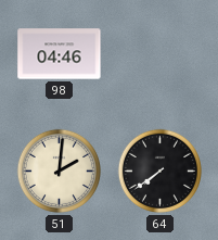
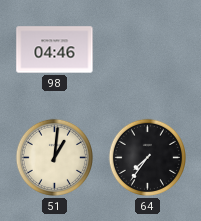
51: 2:01 -> 1:01
64: 7:39 -> 7:36
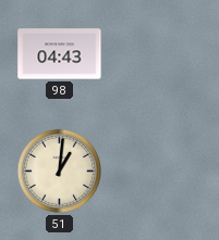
98: 04:46 -> 04:43
64: 7:36 -> none
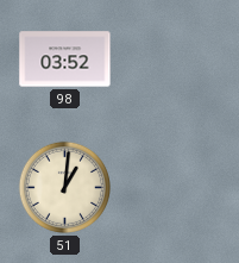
98: 04:43 -> 03:52
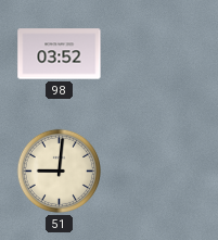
51: 1:01 -> 9:01
